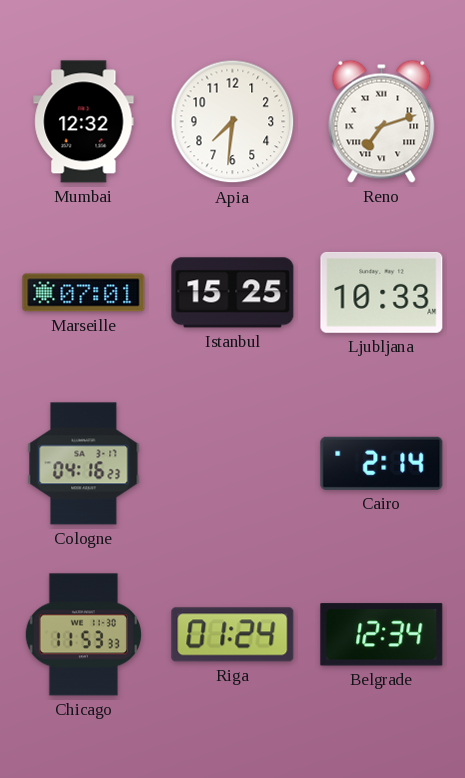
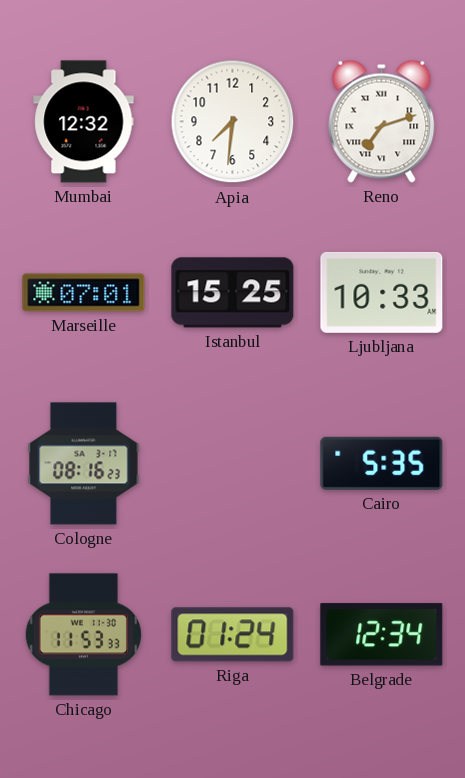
Cologne: 04:16 -> 08:16
Cairo: 2:14 -> 5:35
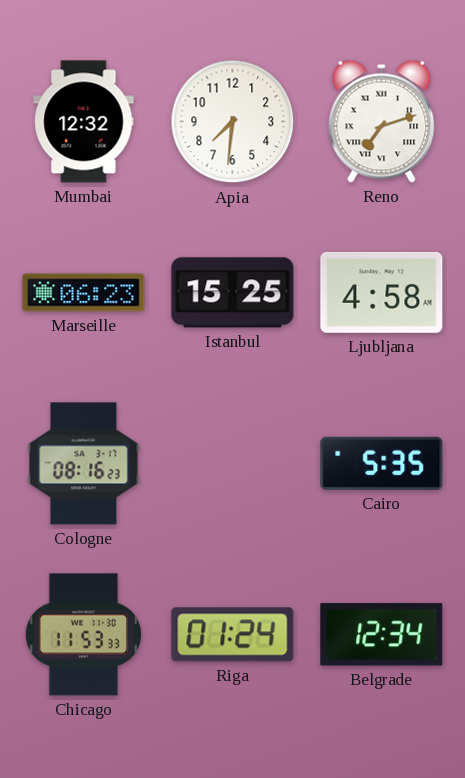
Marseille: 07:01 -> 06:23
Ljubljana: 10:33 -> 4:58
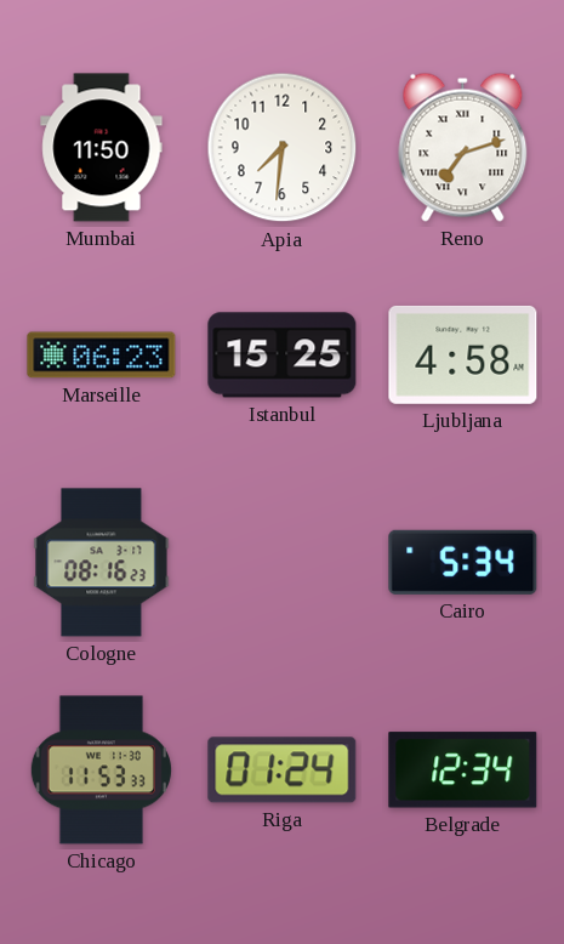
Mumbai: 12:32 -> 11:50
Cairo: 5:35 -> 5:34
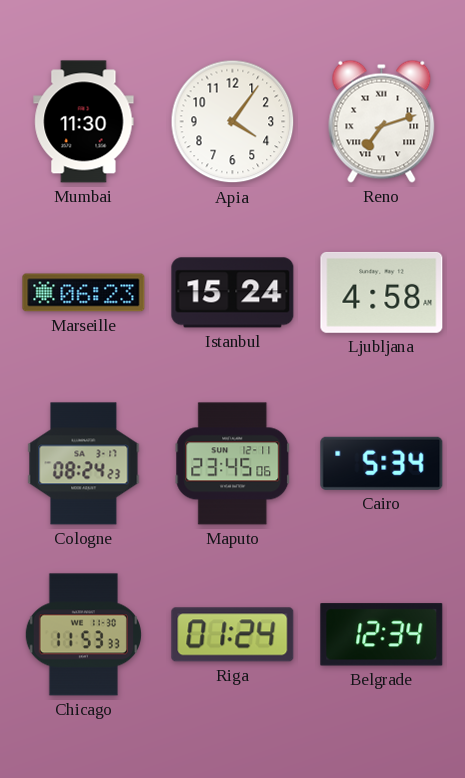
Mumbai: 11:50 -> 11:30
Apia: 7:31 -> 4:06
Istanbul: 15:25 -> 15:24
Cologne: 08:16 -> 08:24
Maputo: none -> 23:45
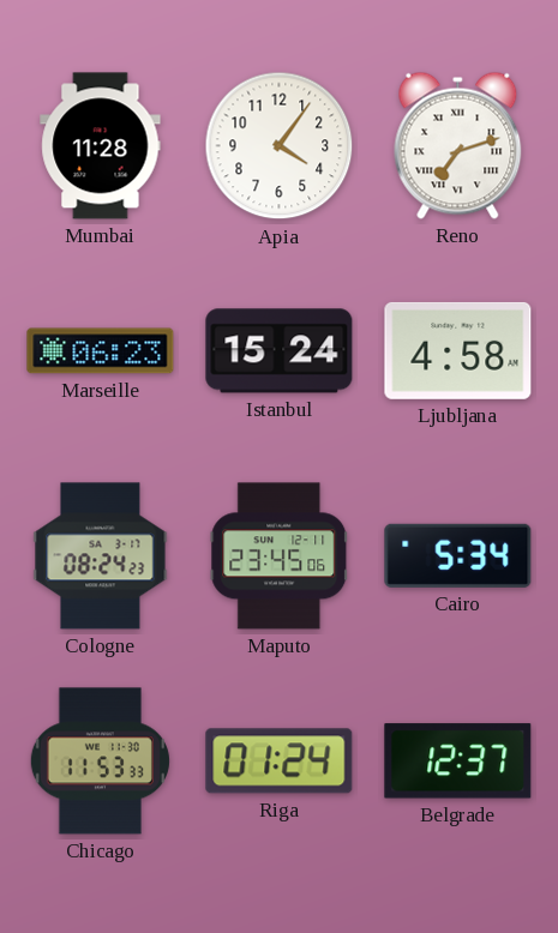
Mumbai: 11:30 -> 11:28
Belgrade: 12:34 -> 12:37
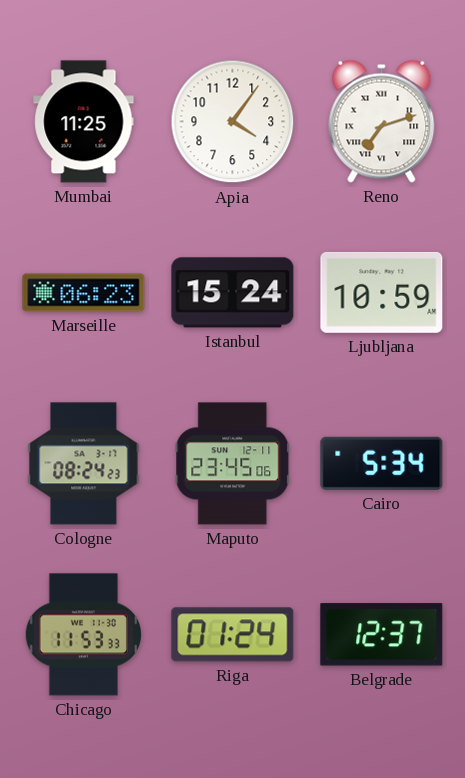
Mumbai: 11:28 -> 11:25
Ljubljana: 4:58 -> 10:59
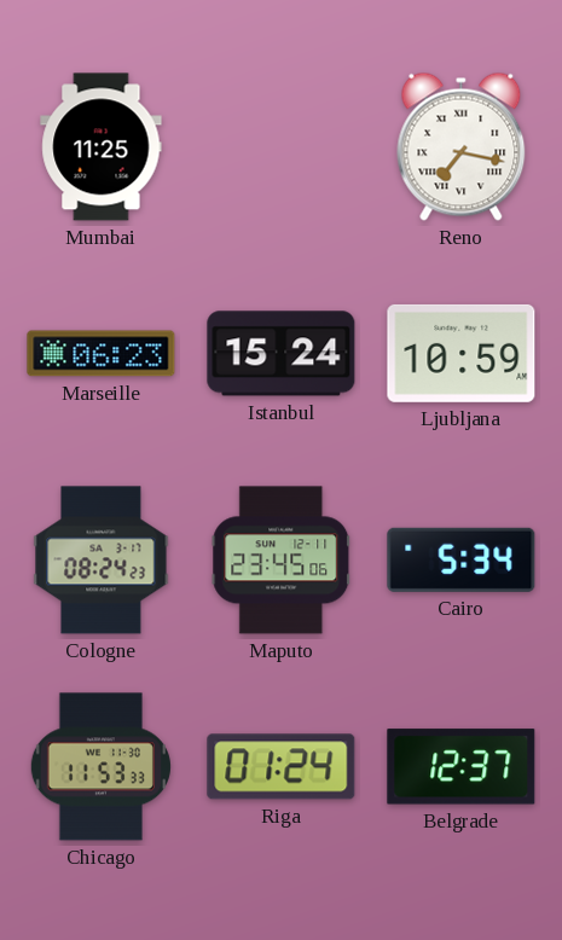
Apia: 4:06 -> none
Reno: 7:12 -> 7:17
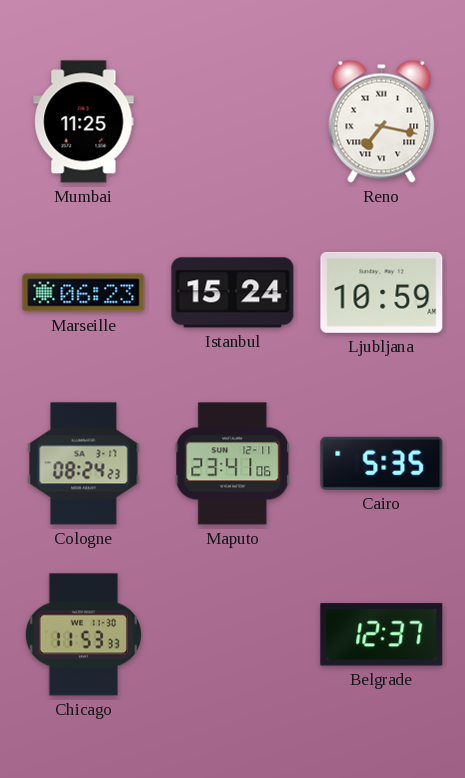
Maputo: 23:45 -> 23:41
Cairo: 5:34 -> 5:35
Riga: 01:24 -> none
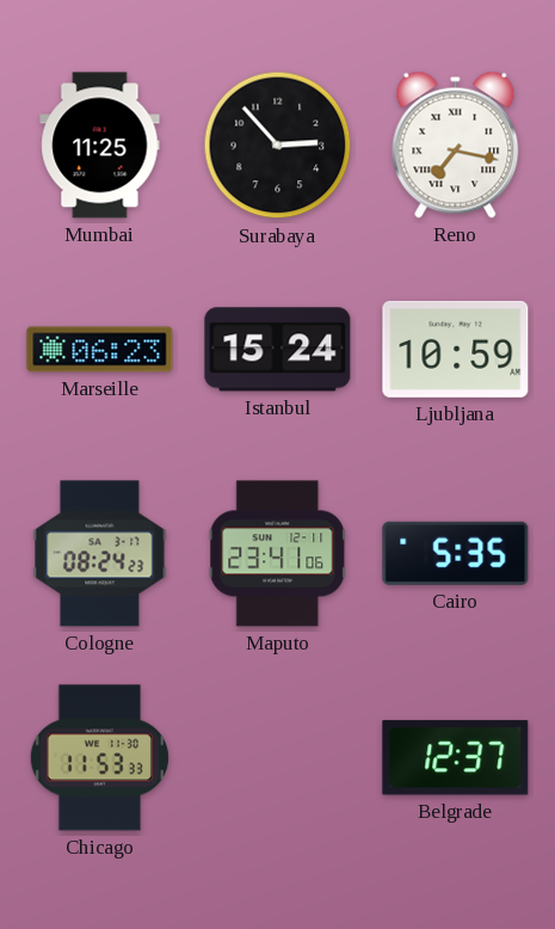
Surabaya: none -> 2:53
